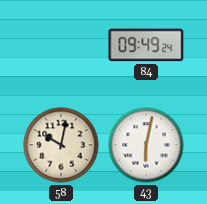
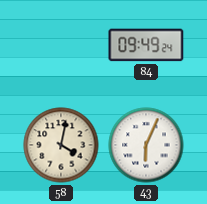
58: 10:02 -> 4:02
43: 6:02 -> 6:04
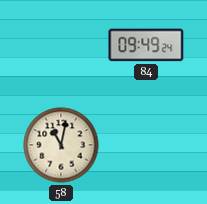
58: 4:02 -> 11:02
43: 6:04 -> none
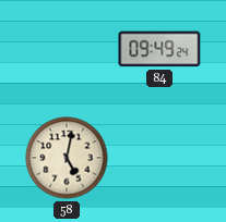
58: 11:02 -> 5:02
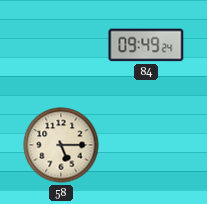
58: 5:02 -> 5:15
